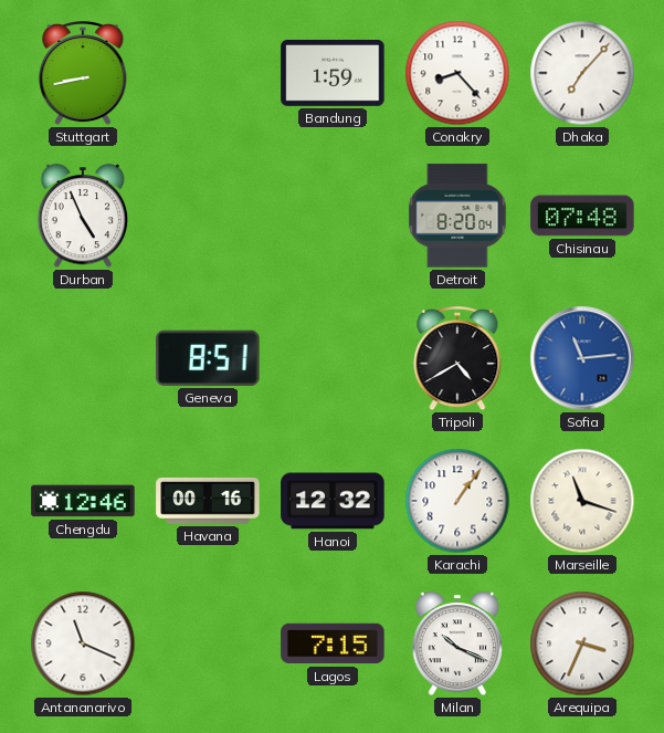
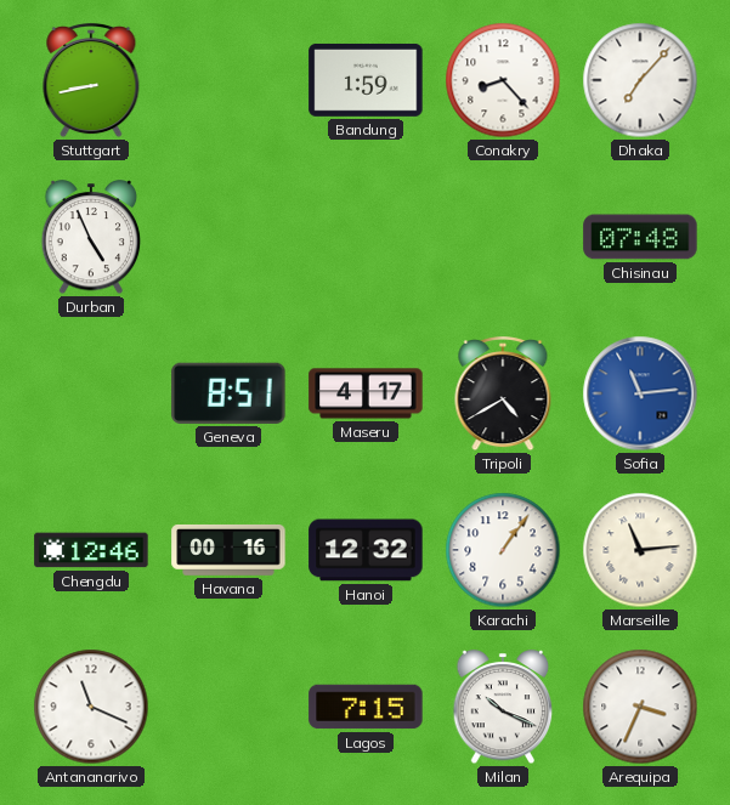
Detroit: 8:20 -> none
Maseru: none -> 4:17
Marseille: 11:18 -> 11:14
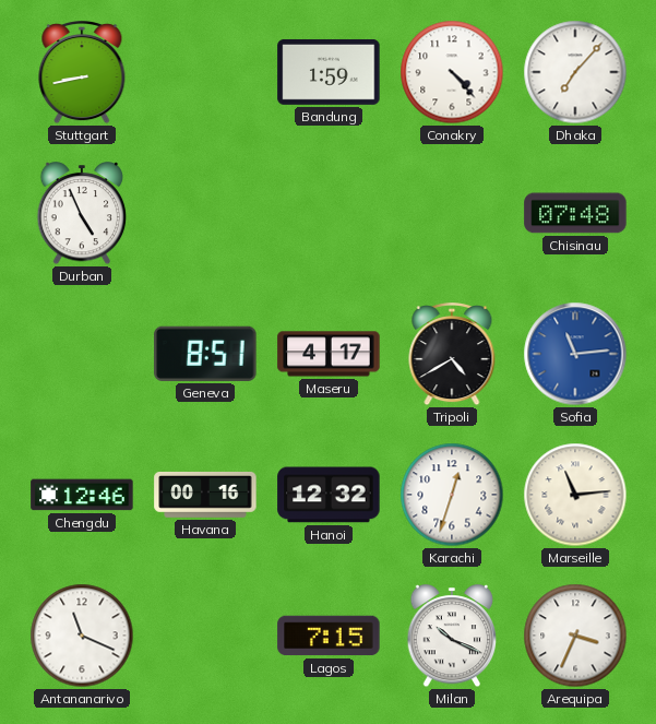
Conakry: 8:23 -> 4:23
Karachi: 1:06 -> 12:33
